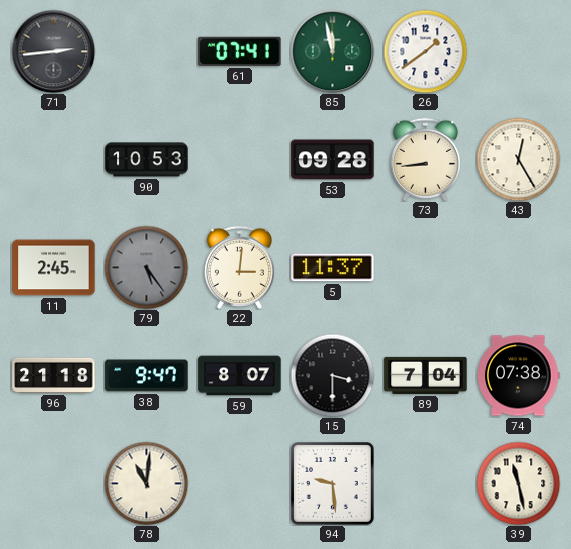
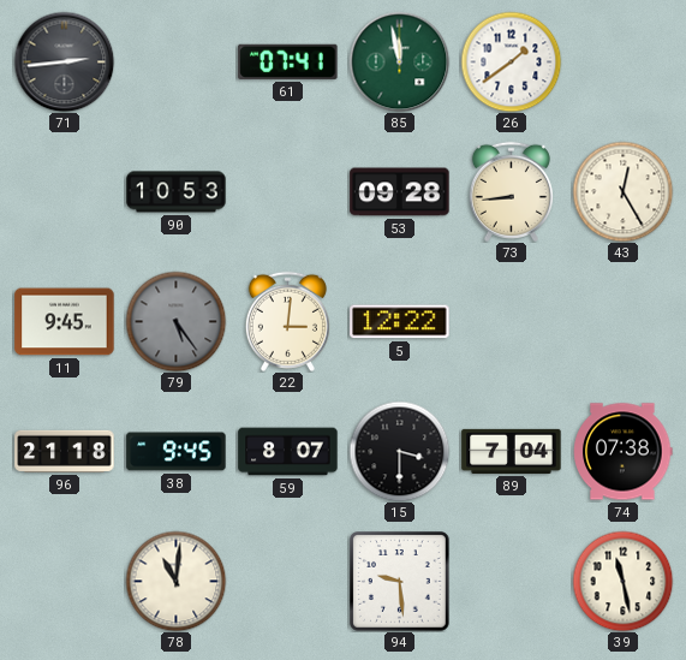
11: 2:45 -> 9:45
5: 11:37 -> 12:22
38: 9:47 -> 9:45
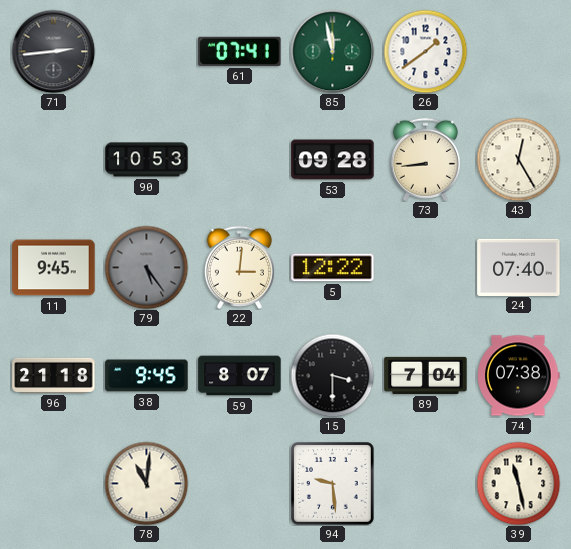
24: none -> 07:40
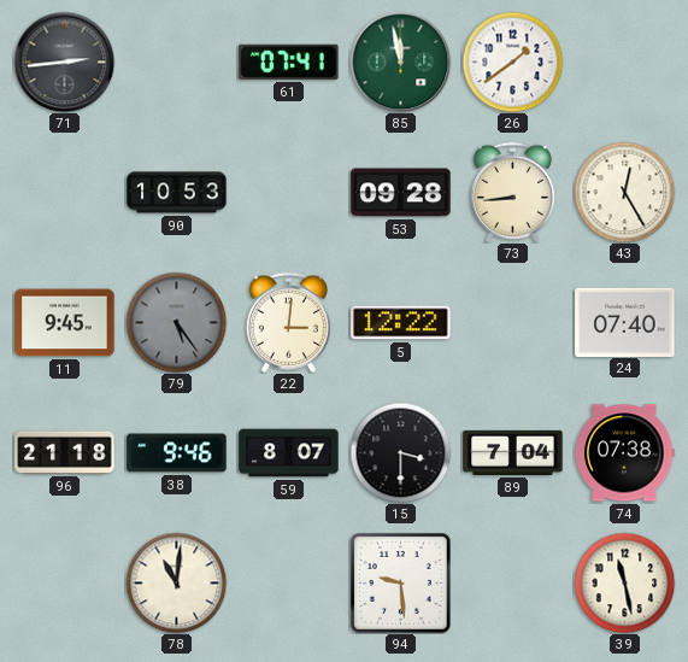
38: 9:45 -> 9:46
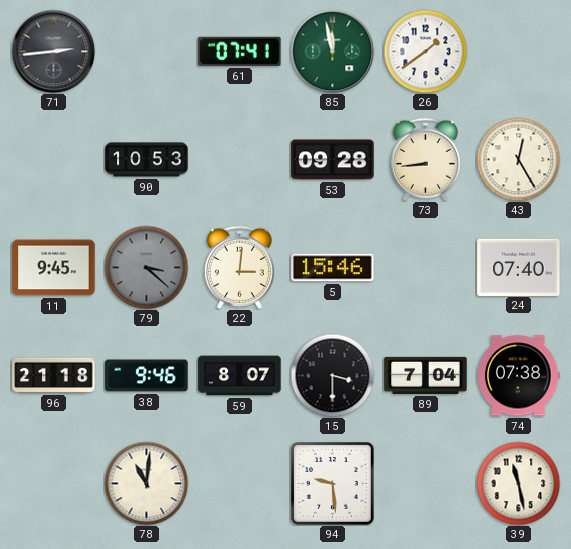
79: 5:24 -> 3:22
5: 12:22 -> 15:46
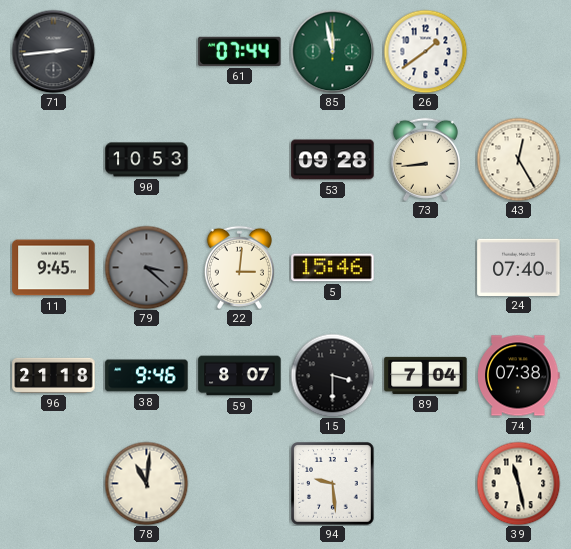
61: 07:41 -> 07:44
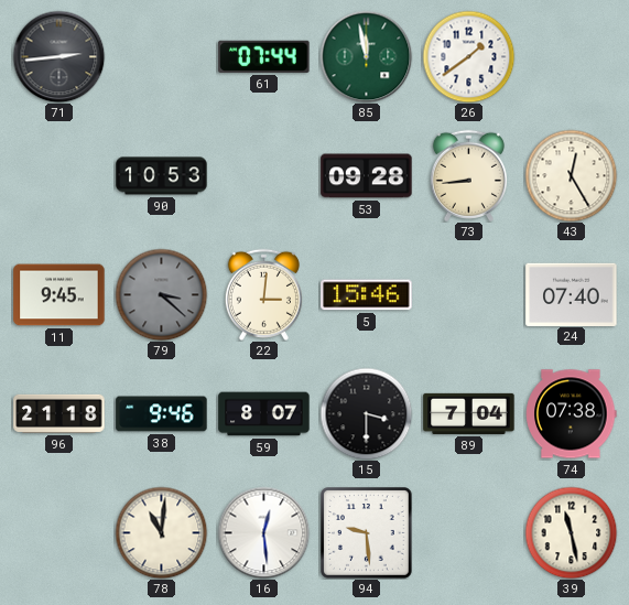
16: none -> 12:29
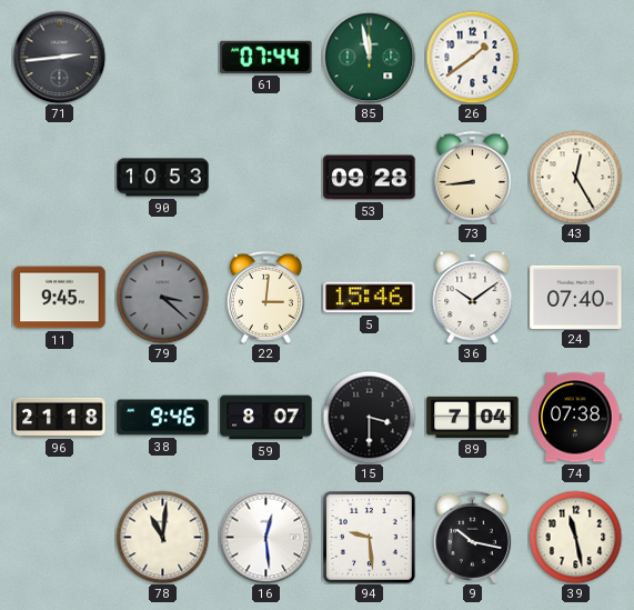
36: none -> 10:09
9: none -> 10:17
